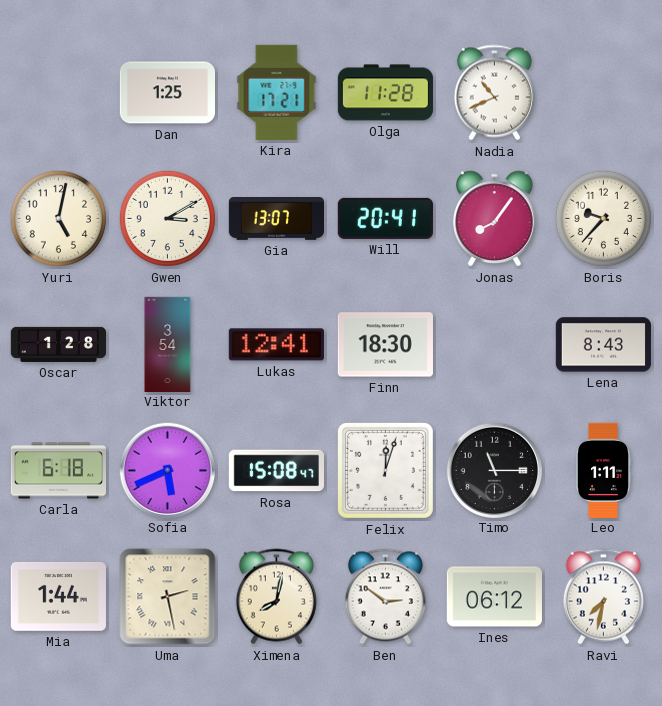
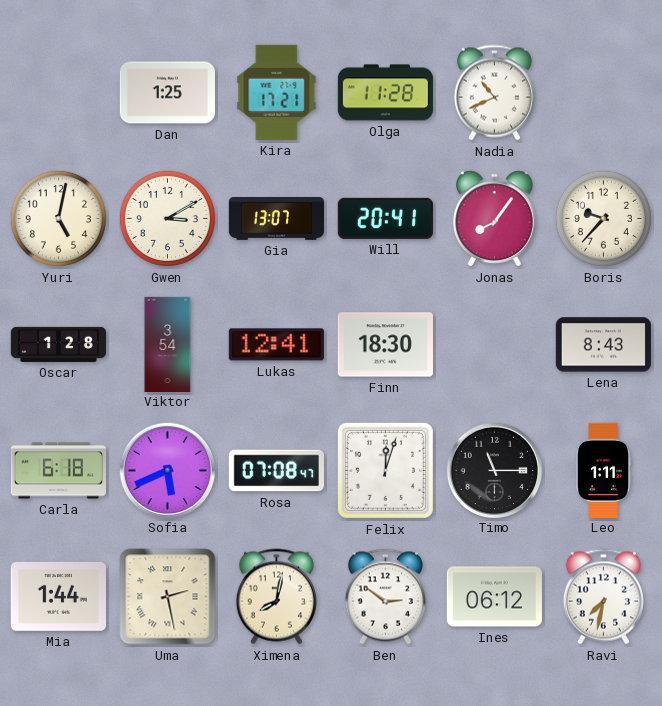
Rosa: 15:08 -> 07:08
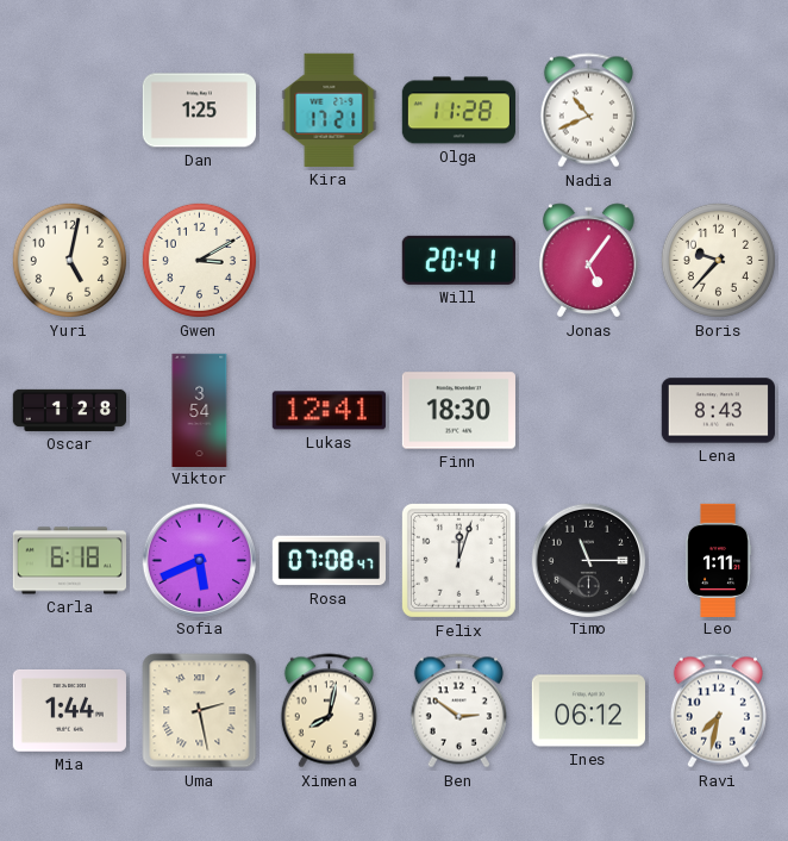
Gia: 13:07 -> none
Jonas: 8:06 -> 5:06
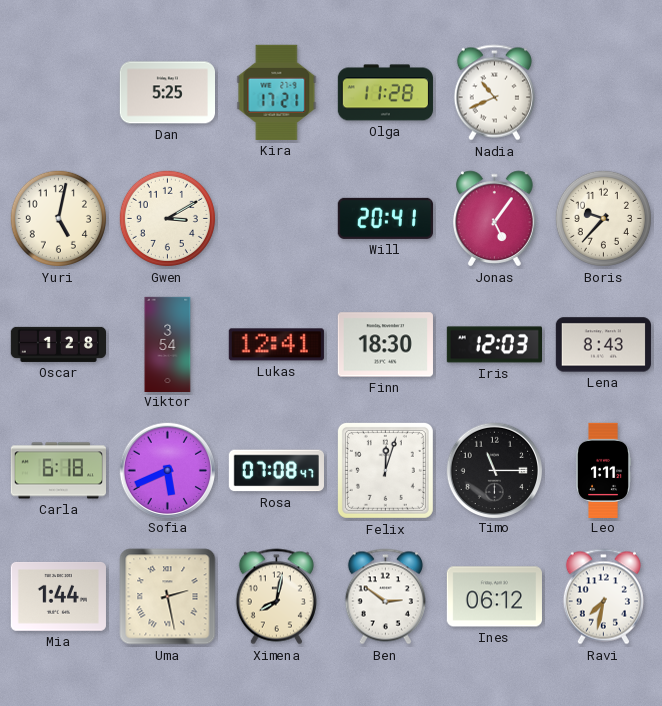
Dan: 1:25 -> 5:25
Iris: none -> 12:03
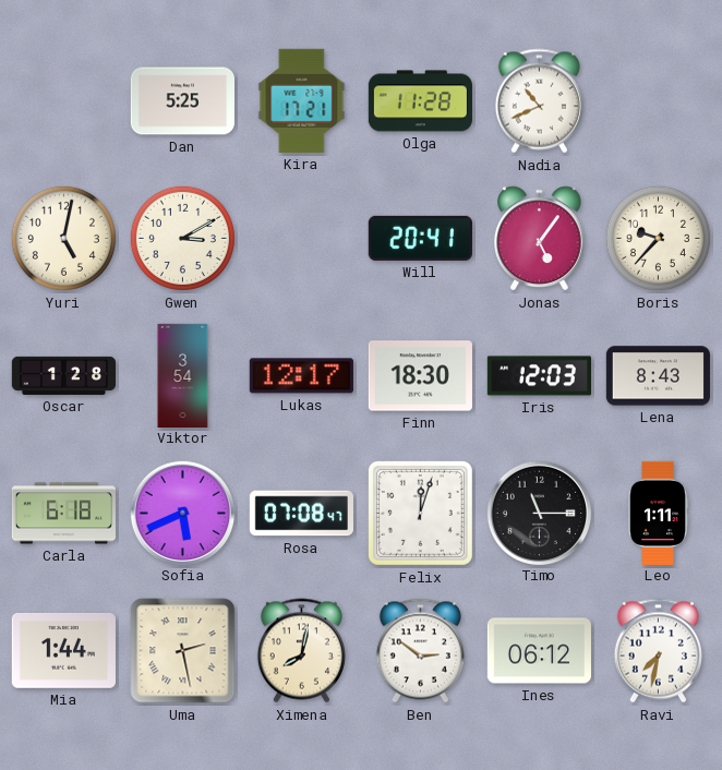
Lukas: 12:41 -> 12:17
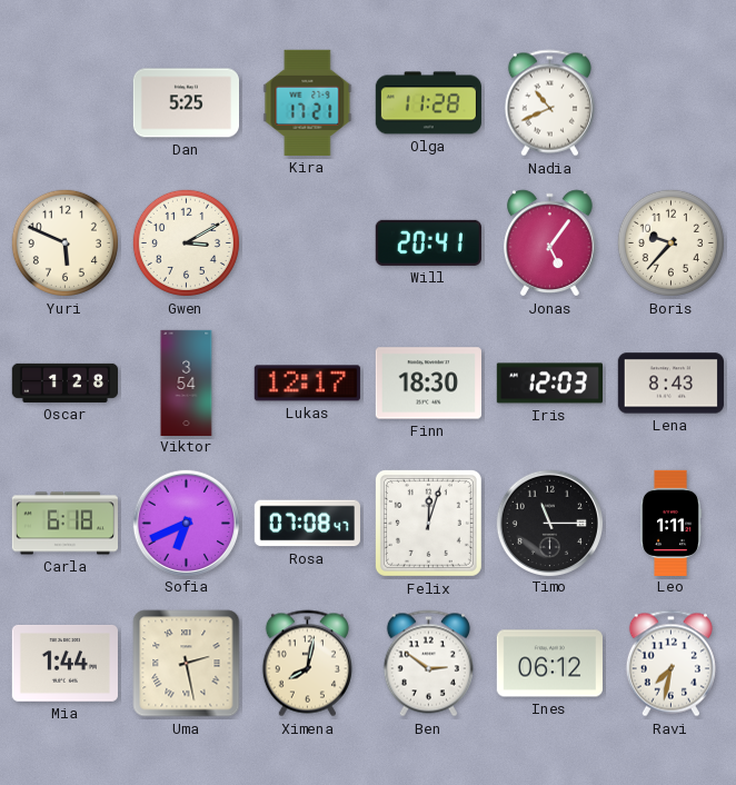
Yuri: 5:02 -> 5:49
Sofia: 5:41 -> 6:41
